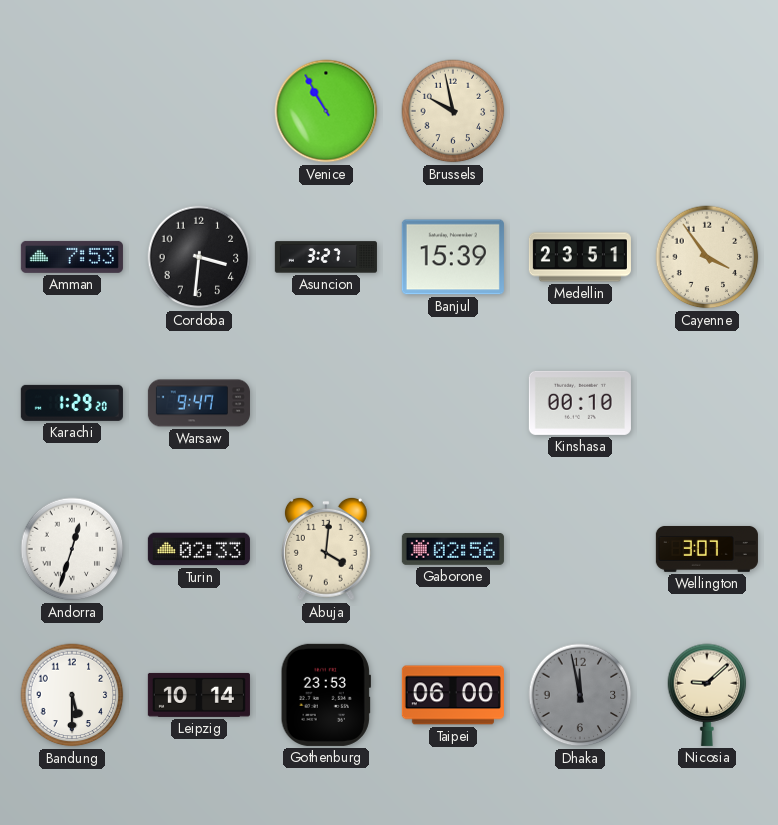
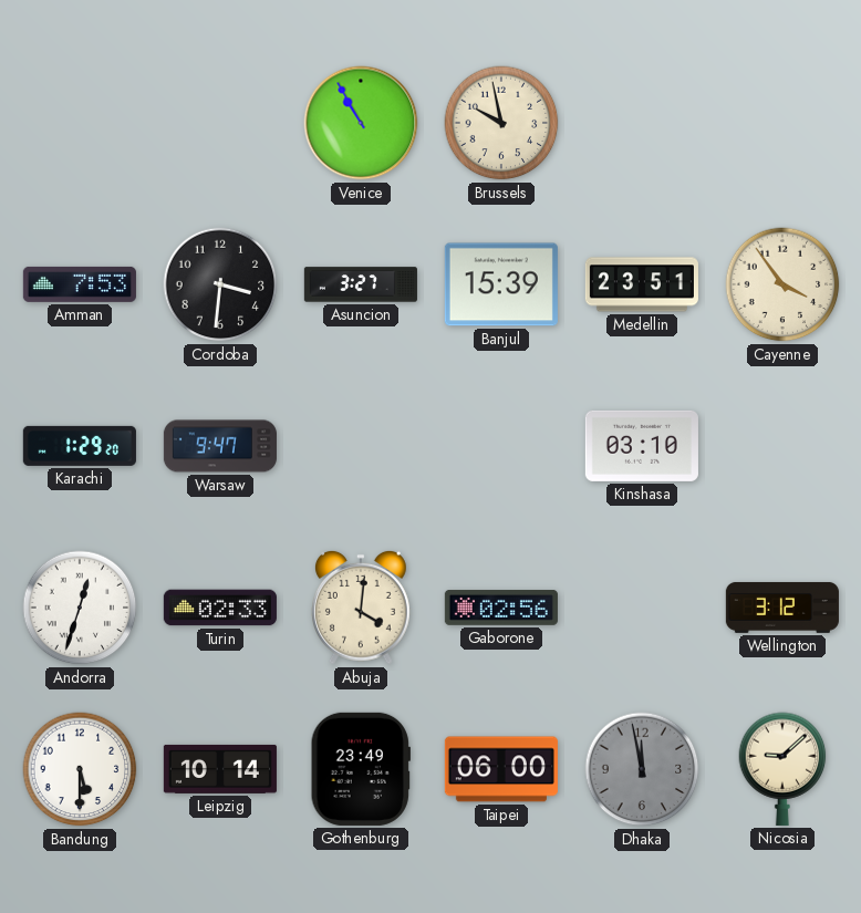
Kinshasa: 00:10 -> 03:10
Wellington: 3:07 -> 3:12
Gothenburg: 23:53 -> 23:49
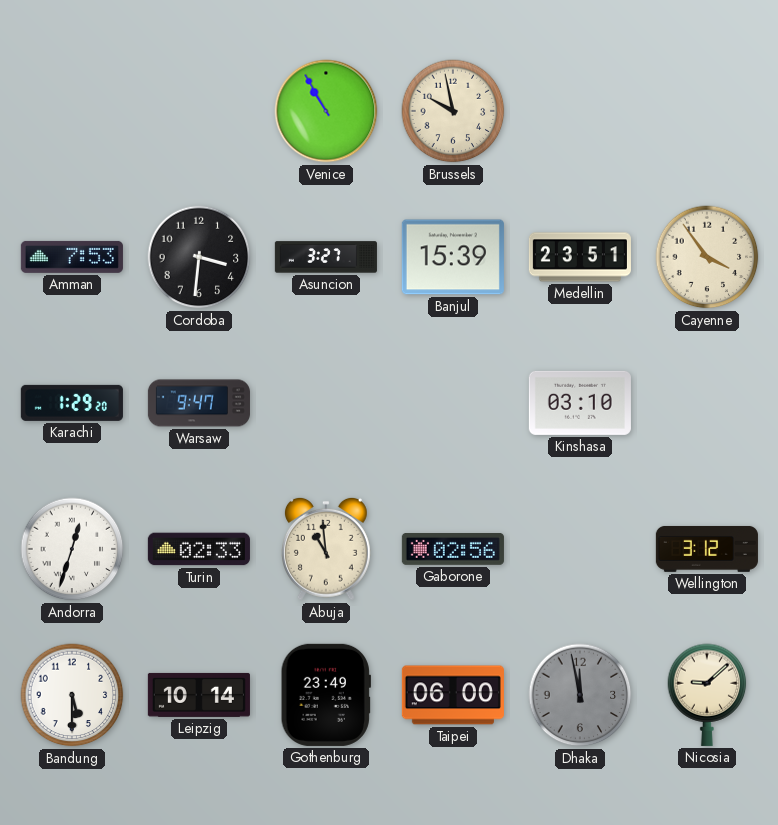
Abuja: 4:01 -> 10:59
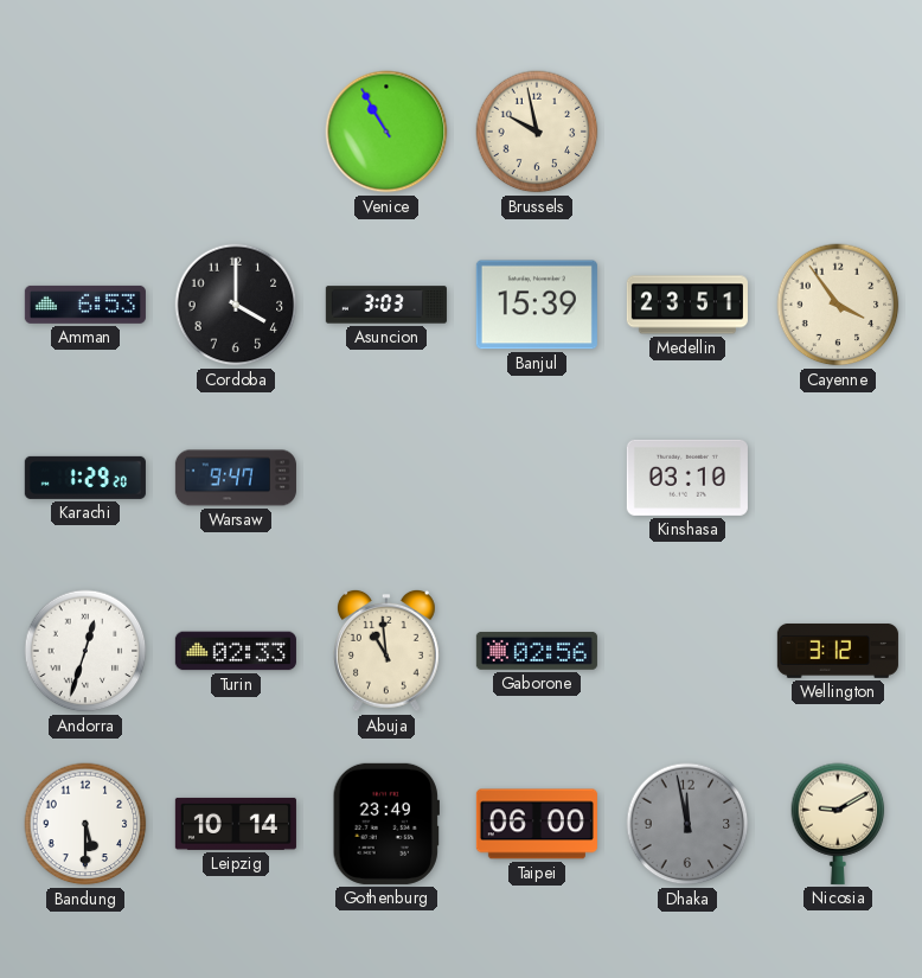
Amman: 7:53 -> 6:53
Cordoba: 3:31 -> 4:00
Asuncion: 3:27 -> 3:03
Nicosia: 9:08 -> 9:10
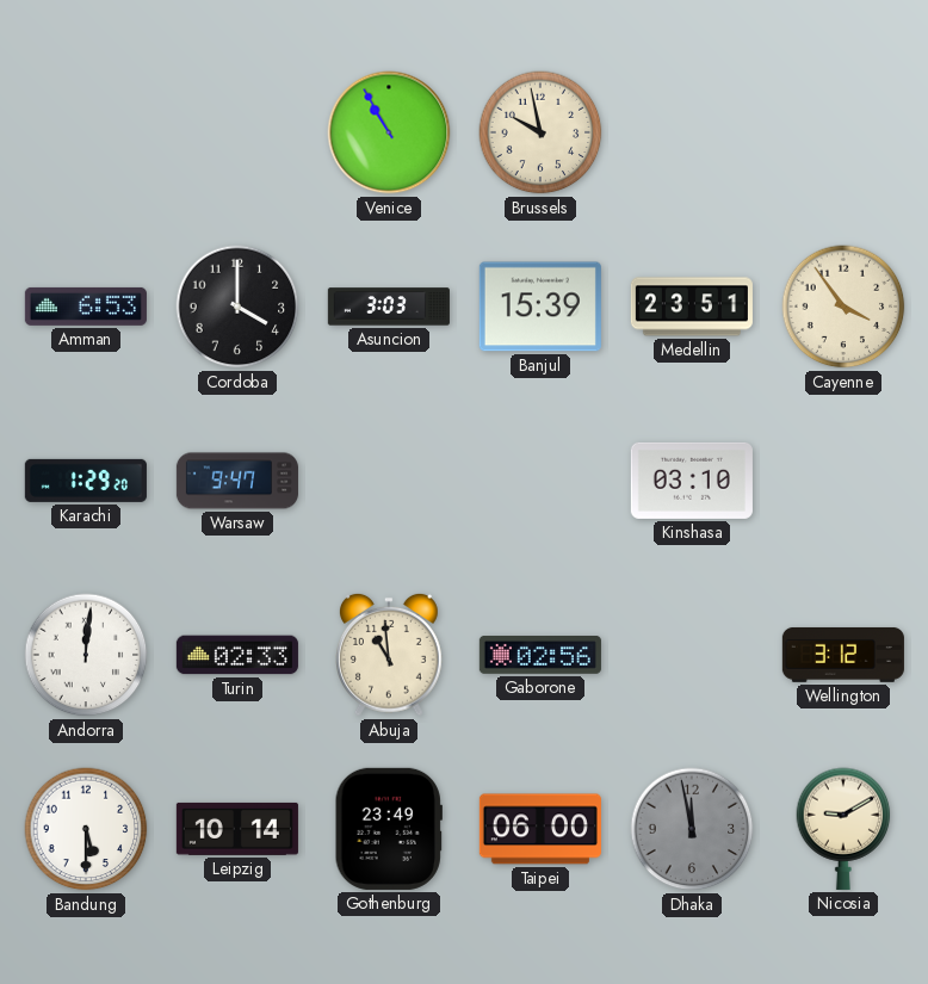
Andorra: 12:33 -> 12:01
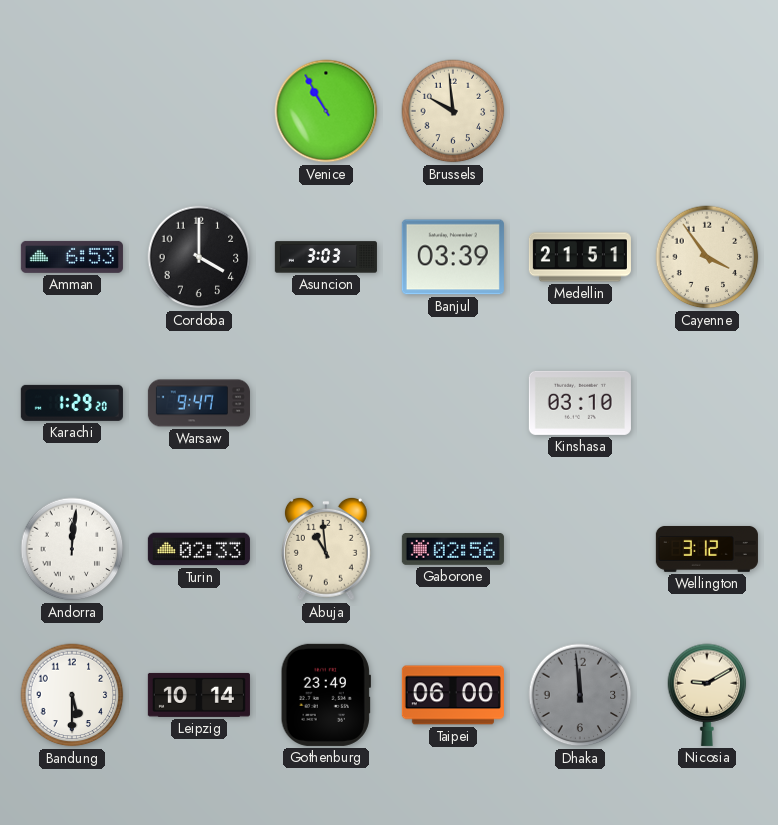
Brussels: 9:58 -> 9:59
Banjul: 15:39 -> 03:39
Medellin: 23:51 -> 21:51
Dhaka: 11:58 -> 11:59
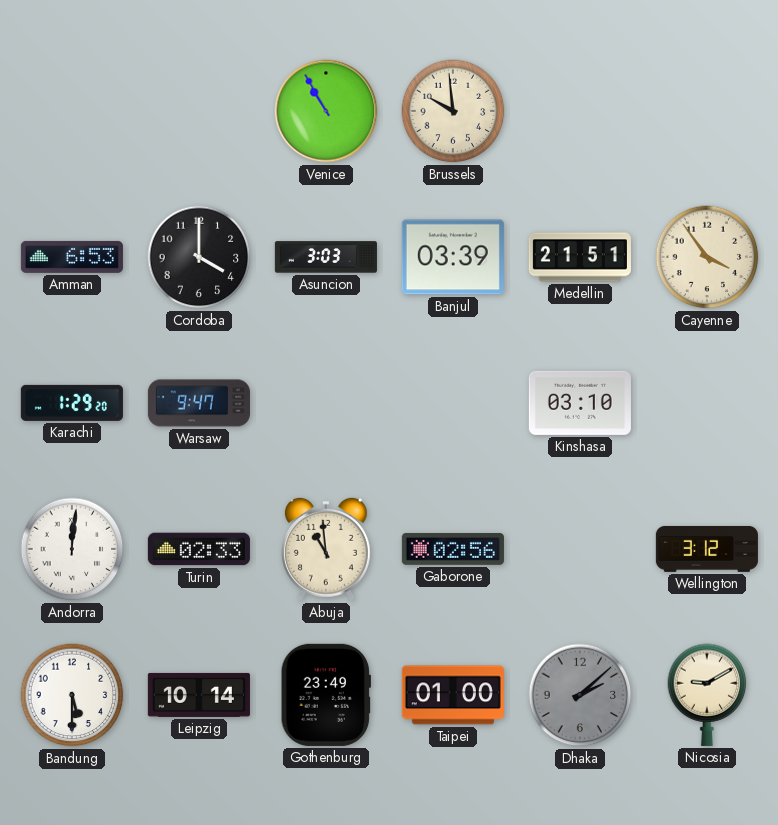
Taipei: 06:00 -> 01:00
Dhaka: 11:59 -> 2:08
